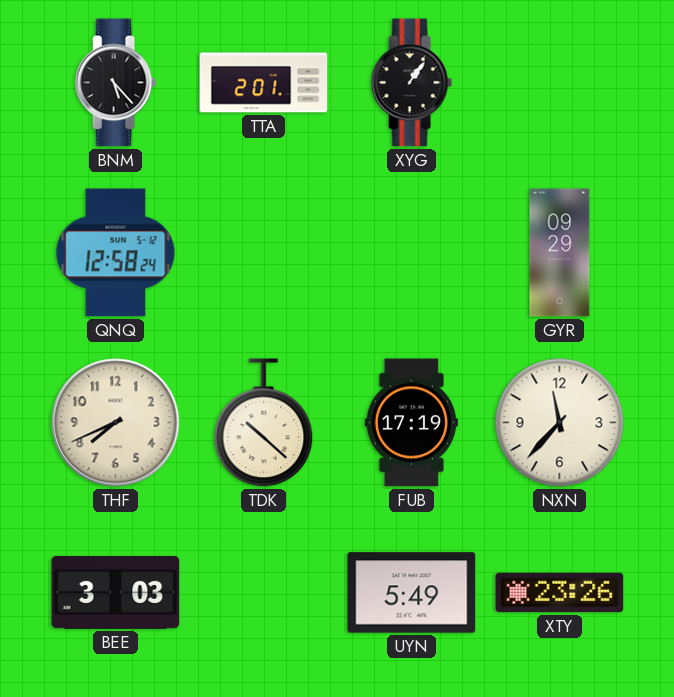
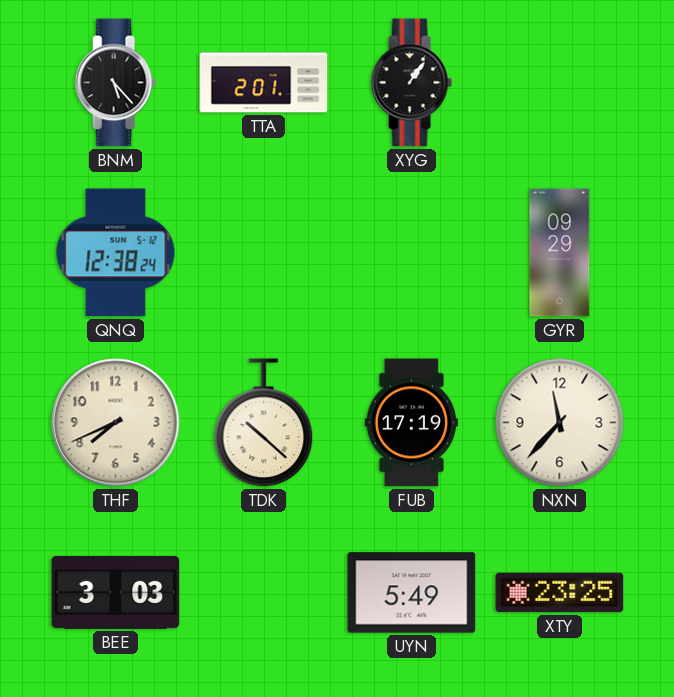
QNQ: 12:58 -> 12:38
XTY: 23:26 -> 23:25
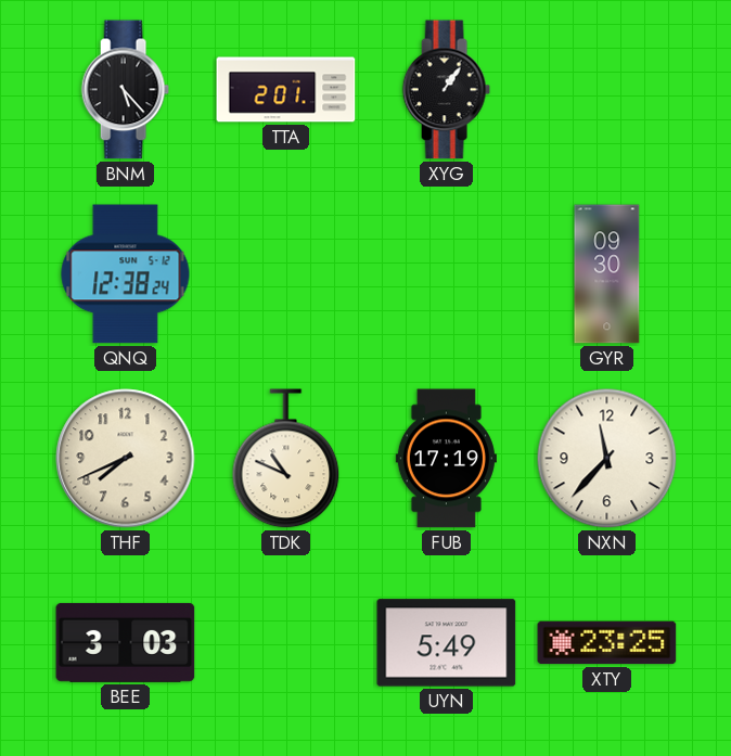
GYR: 09:29 -> 09:30
TDK: 10:22 -> 10:49
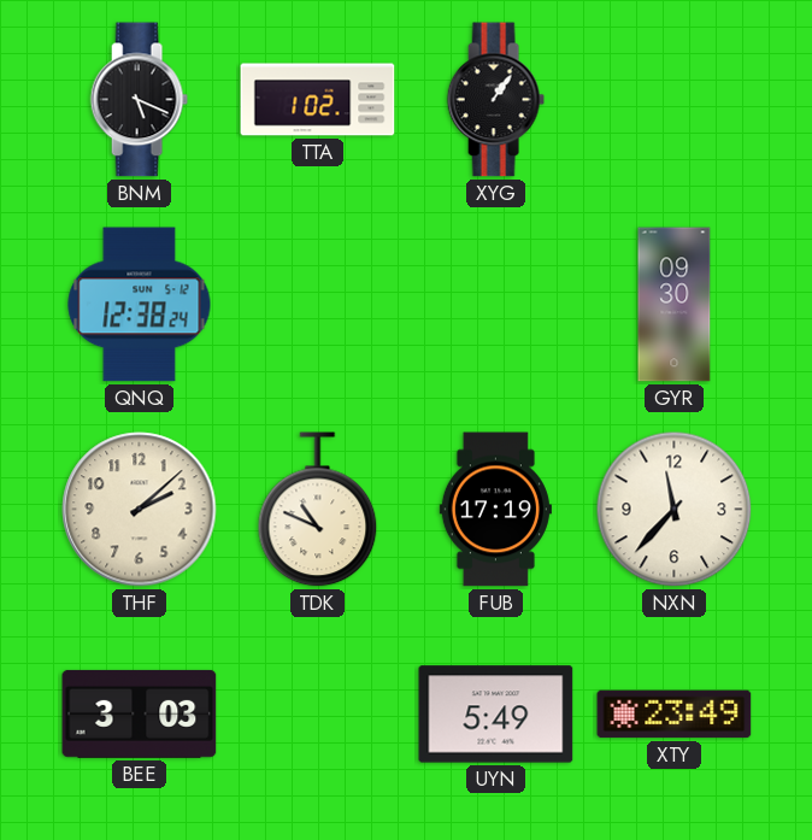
BNM: 5:23 -> 5:19
TTA: 2:01 -> 1:02
THF: 7:41 -> 2:08
XTY: 23:25 -> 23:49
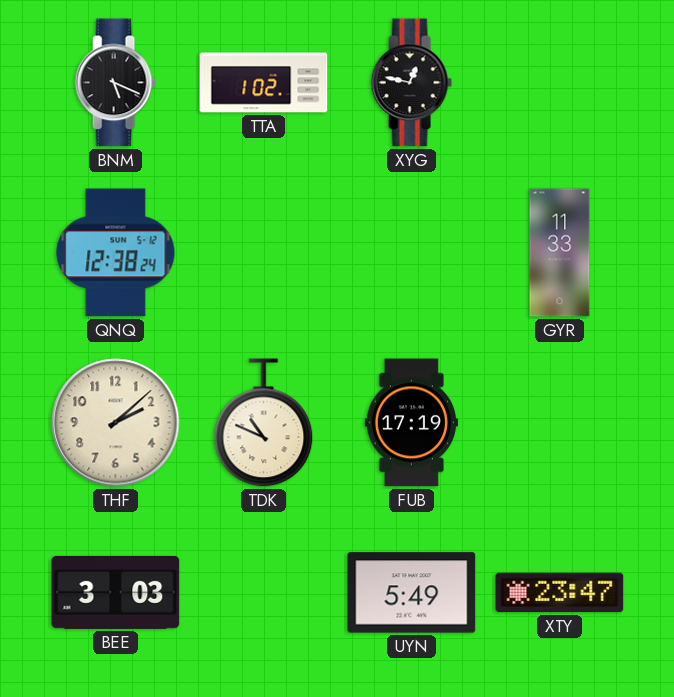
XYG: 1:06 -> 12:47
GYR: 09:30 -> 11:33
NXN: 11:37 -> none
XTY: 23:49 -> 23:47
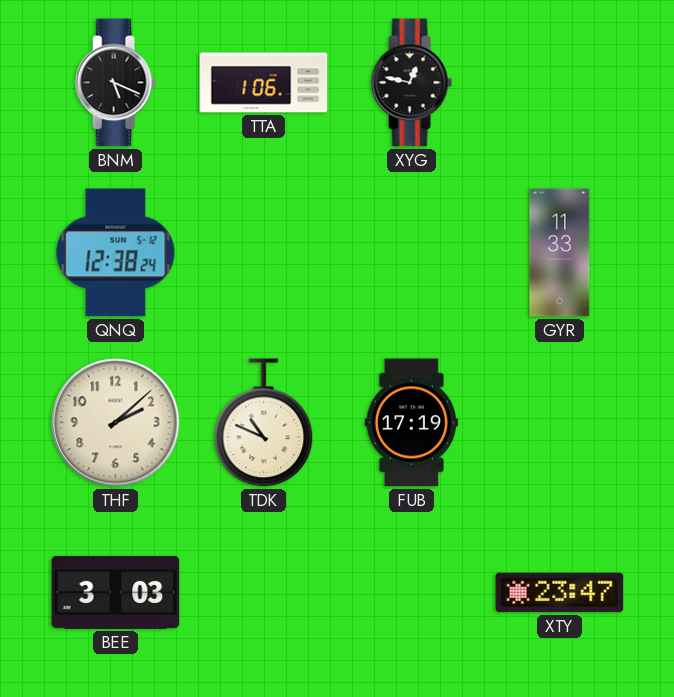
TTA: 1:02 -> 1:06
UYN: 5:49 -> none
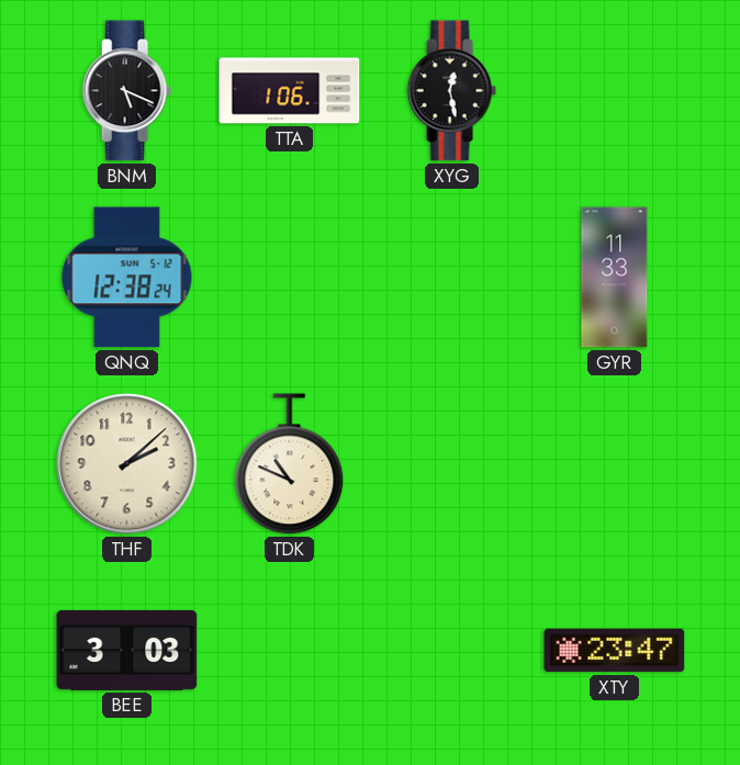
XYG: 12:47 -> 12:28
FUB: 17:19 -> none
